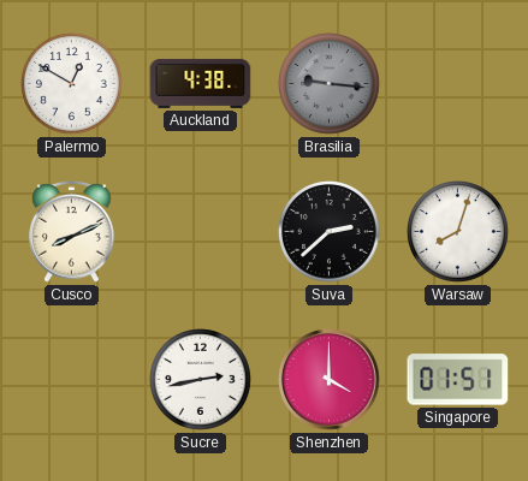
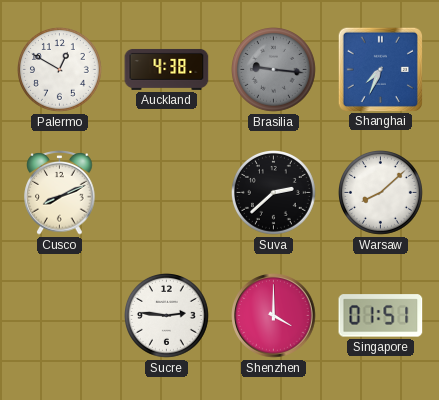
Shanghai: none -> 7:34
Warsaw: 8:03 -> 8:08
Sucre: 2:43 -> 2:46
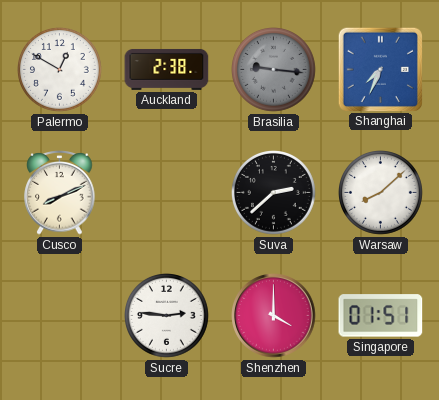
Auckland: 4:38 -> 2:38
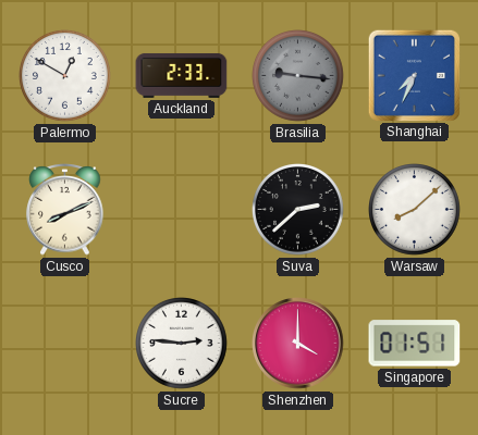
Auckland: 2:38 -> 2:33
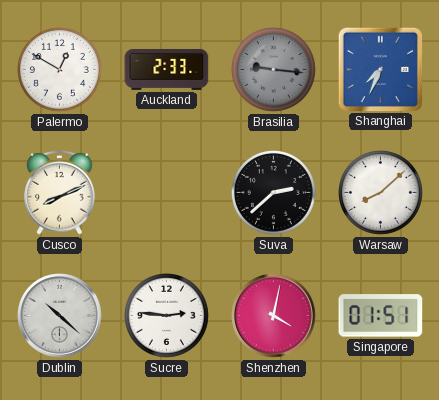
Dublin: none -> 10:22
Shenzhen: 4:00 -> 4:02
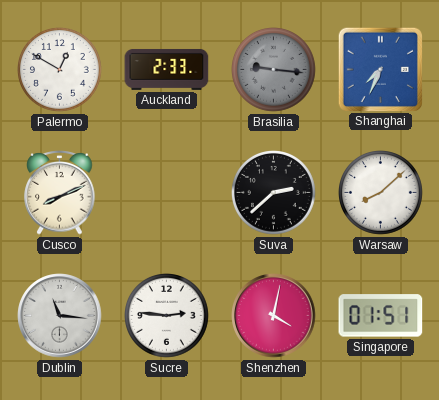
Dublin: 10:22 -> 11:16
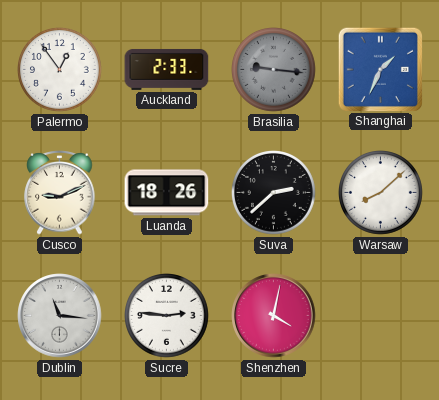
Palermo: 12:50 -> 12:54
Shanghai: 7:34 -> 1:34
Cusco: 8:11 -> 9:11
Luanda: none -> 18:26
Singapore: 01:51 -> none
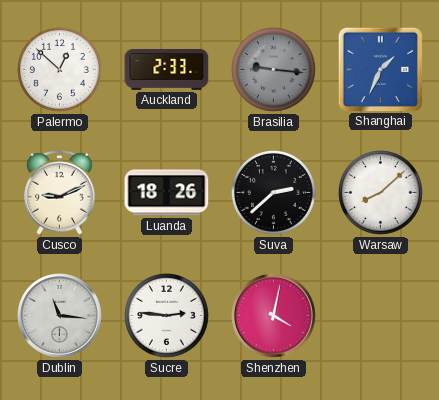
Palermo: 12:54 -> 12:52
